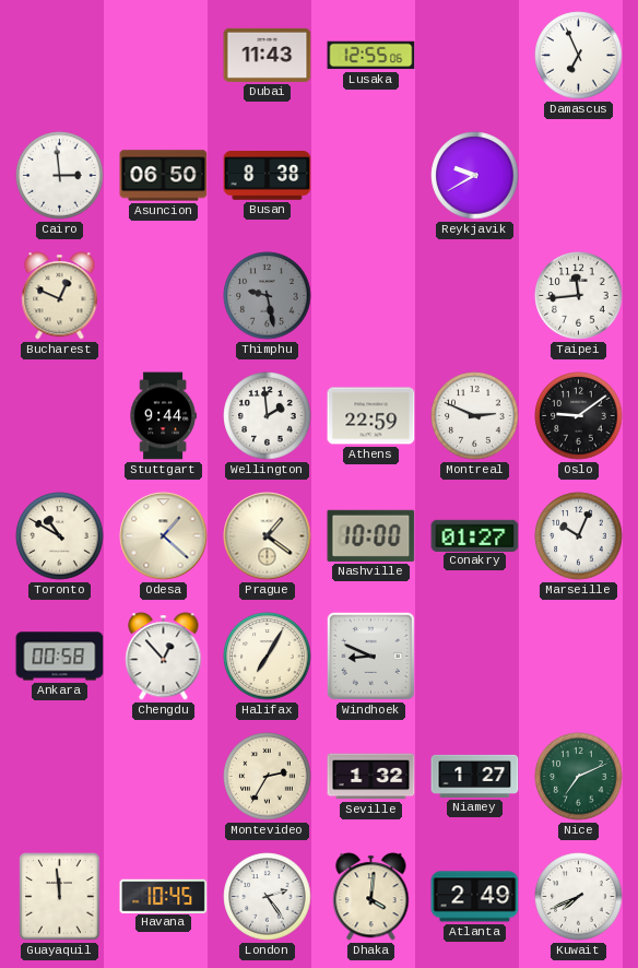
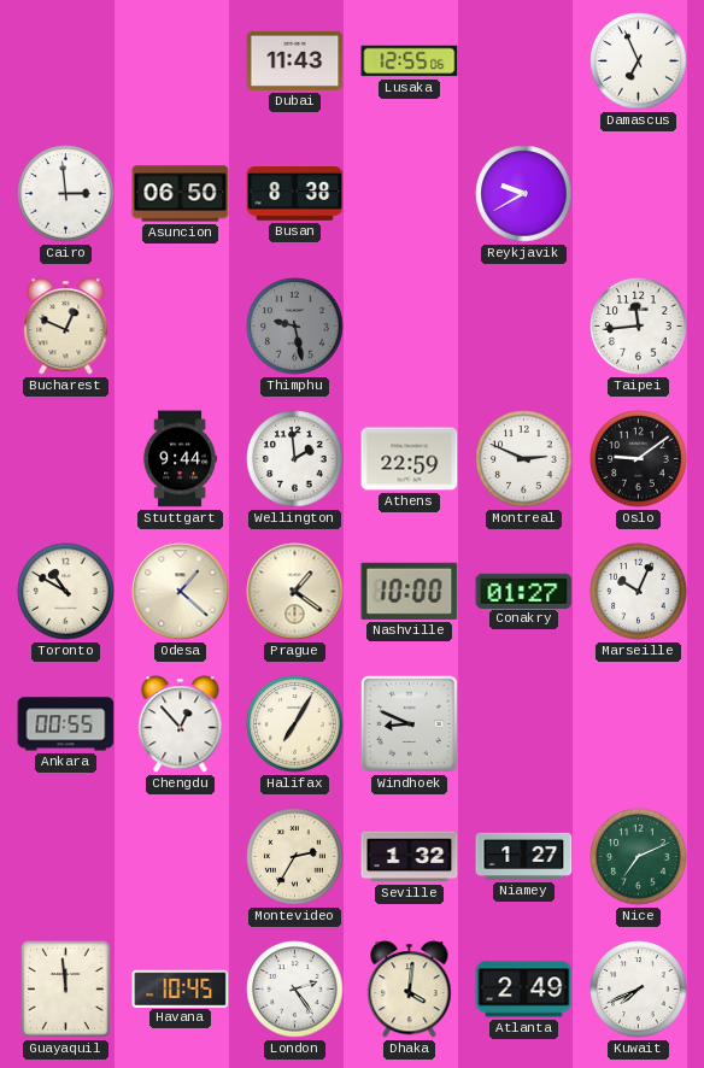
Ankara: 00:58 -> 00:55
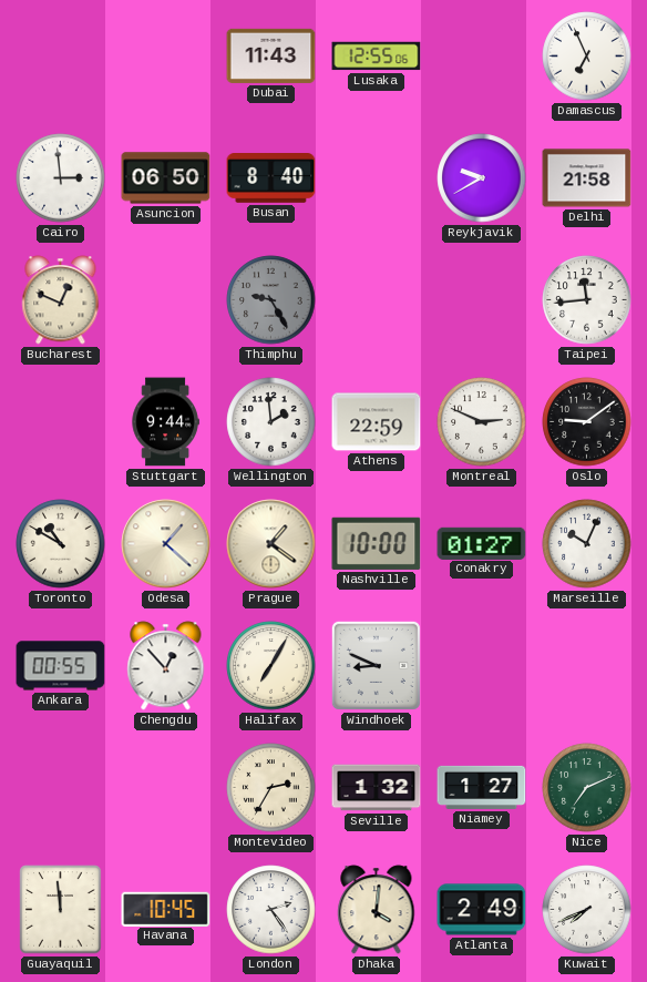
Busan: 8:38 -> 8:40
Delhi: none -> 21:58
Thimphu: 9:28 -> 9:25
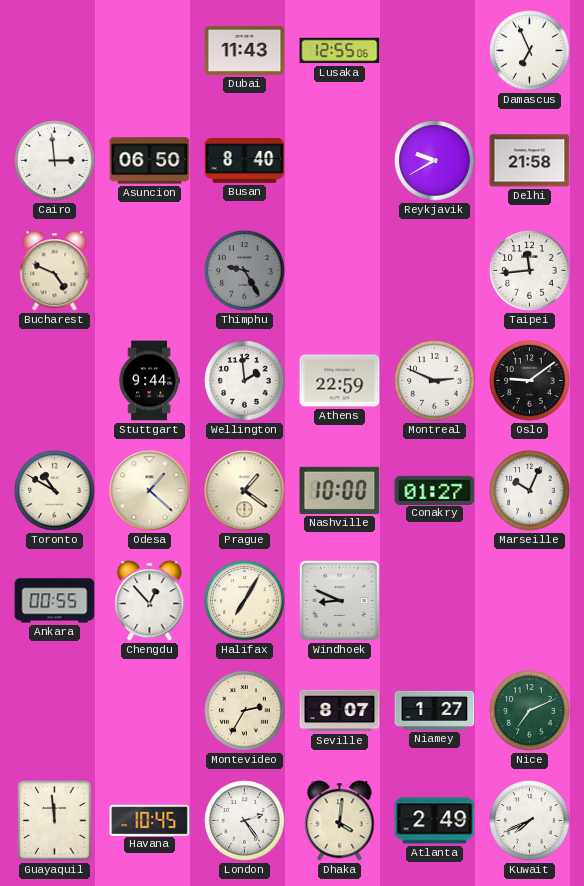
Bucharest: 12:49 -> 4:49
Seville: 1:32 -> 8:07
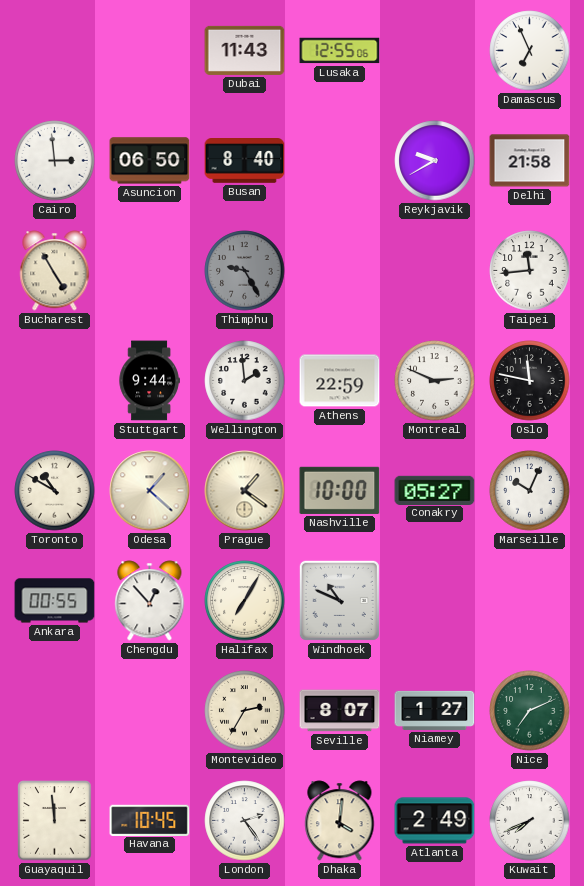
Bucharest: 4:49 -> 4:55
Oslo: 9:09 -> 11:47
Conakry: 01:27 -> 05:27
Windhoek: 8:49 -> 10:49
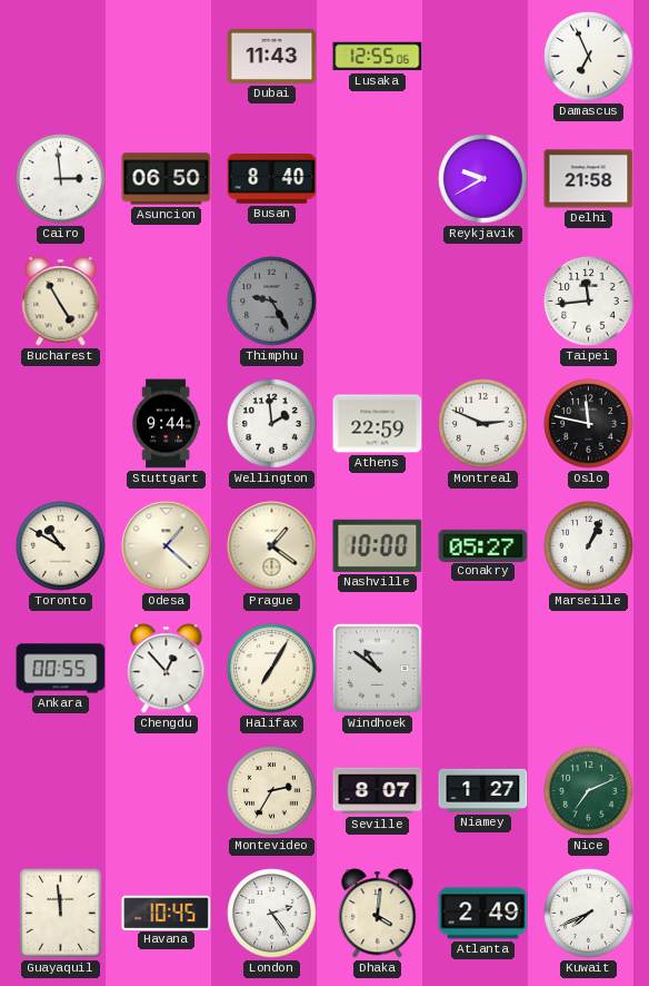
Marseille: 10:04 -> 1:04
Windhoek: 10:49 -> 10:51
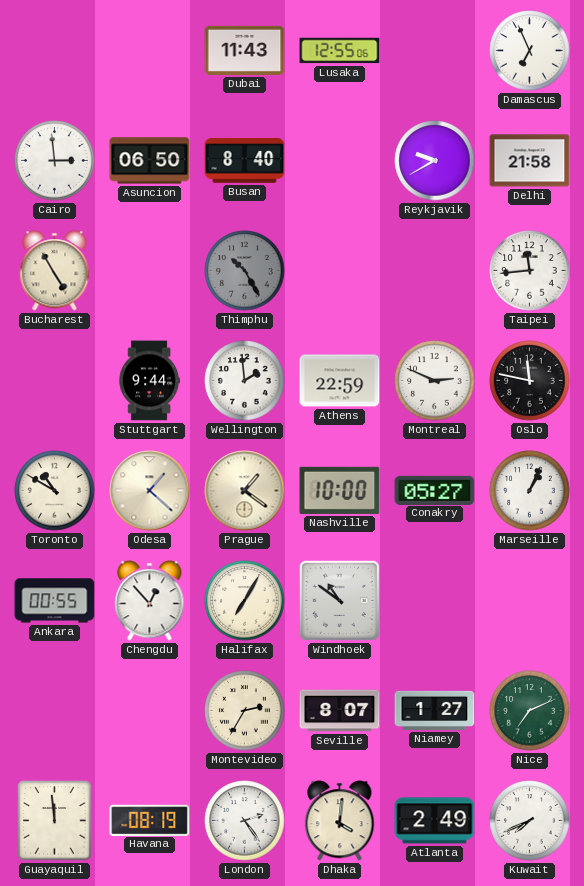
Thimphu: 9:25 -> 10:25
Havana: 10:45 -> 08:19
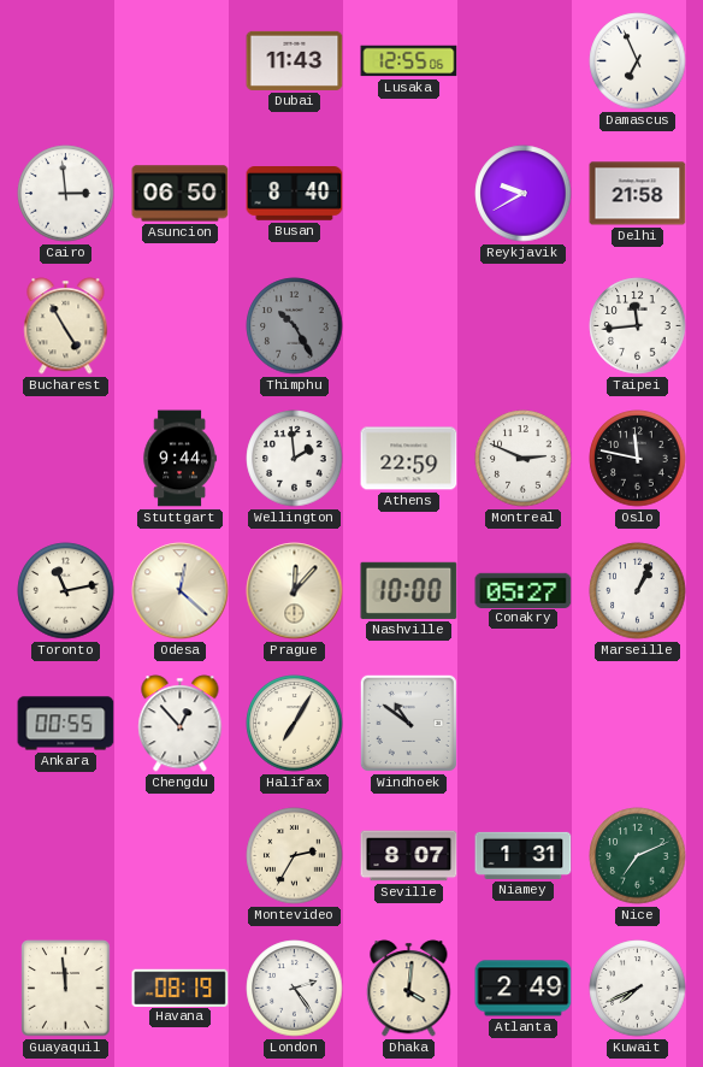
Toronto: 10:50 -> 11:13
Odesa: 1:22 -> 12:22
Prague: 1:21 -> 12:07
Niamey: 1:27 -> 1:31
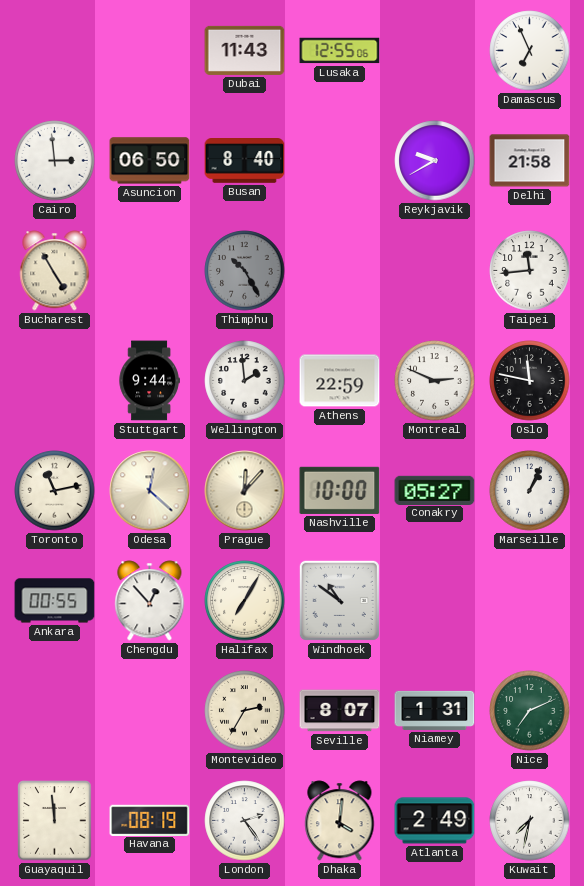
Kuwait: 7:41 -> 7:32
